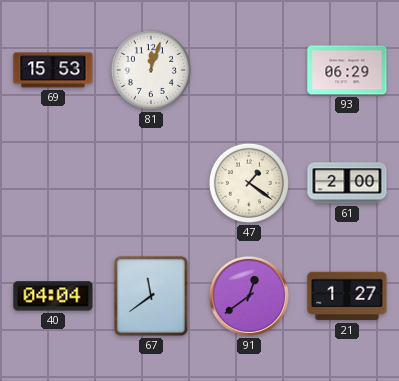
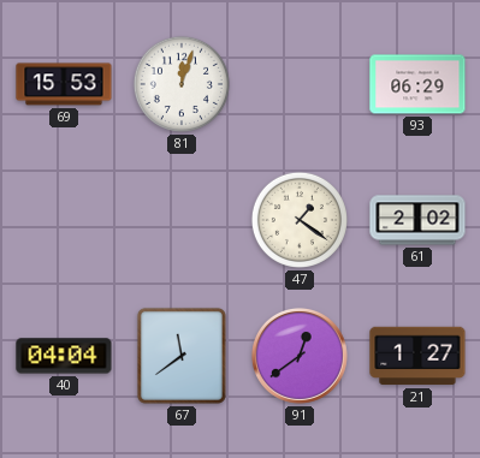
61: 2:00 -> 2:02
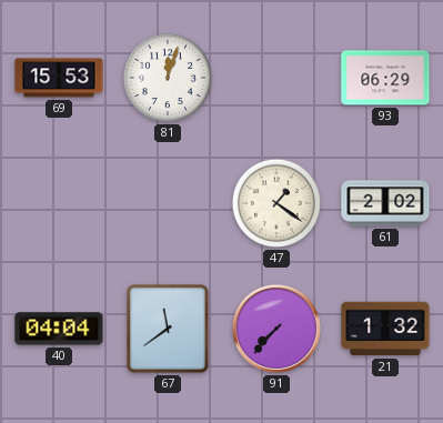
91: 12:39 -> 7:37
21: 1:27 -> 1:32
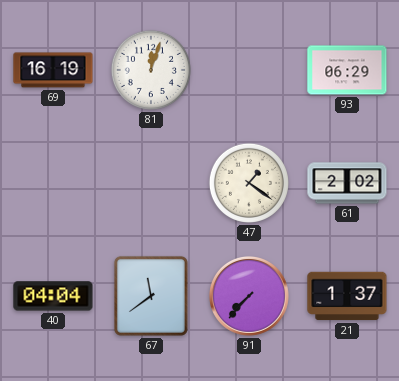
69: 15:53 -> 16:19
21: 1:32 -> 1:37
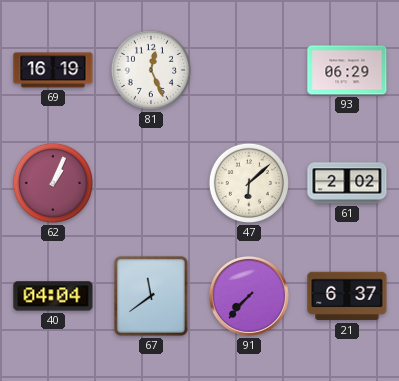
81: 12:03 -> 12:26
62: none -> 1:04
47: 1:21 -> 6:08
21: 1:37 -> 6:37
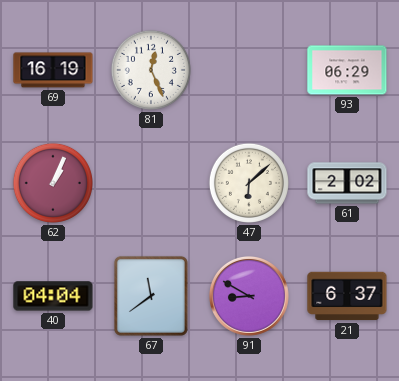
91: 7:37 -> 8:50
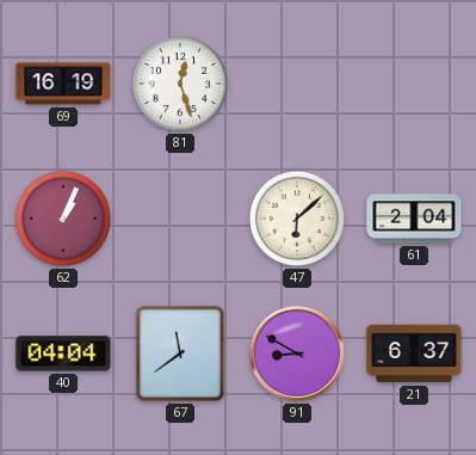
81: 12:26 -> 12:27
93: 06:29 -> none
61: 2:02 -> 2:04
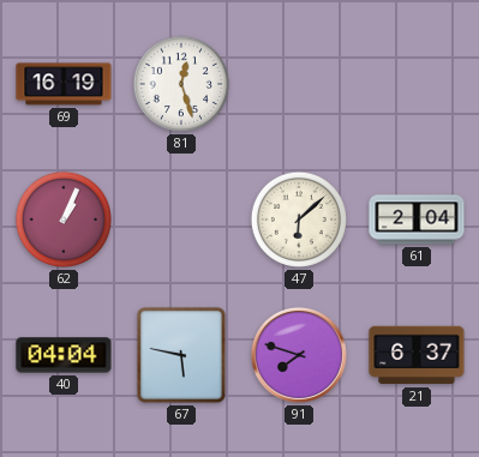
67: 11:39 -> 5:47
91: 8:50 -> 7:48
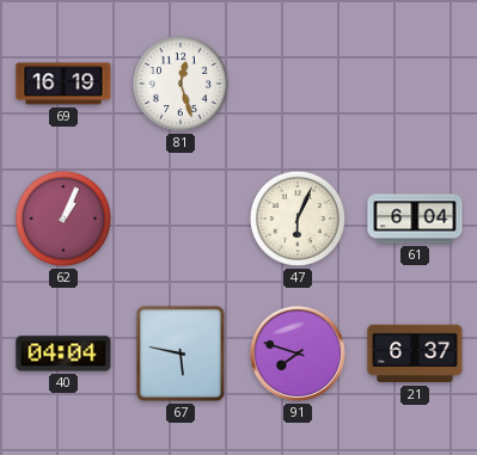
47: 6:08 -> 6:04
61: 2:04 -> 6:04
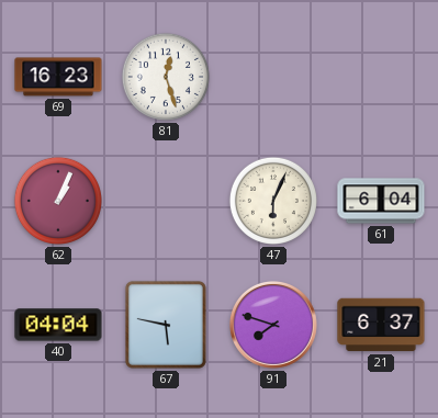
69: 16:19 -> 16:23
